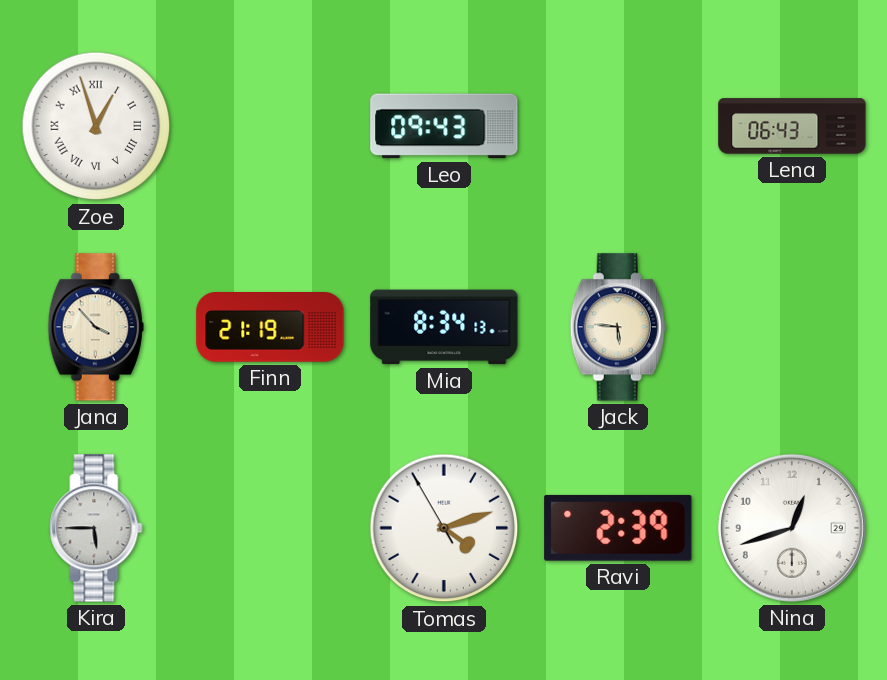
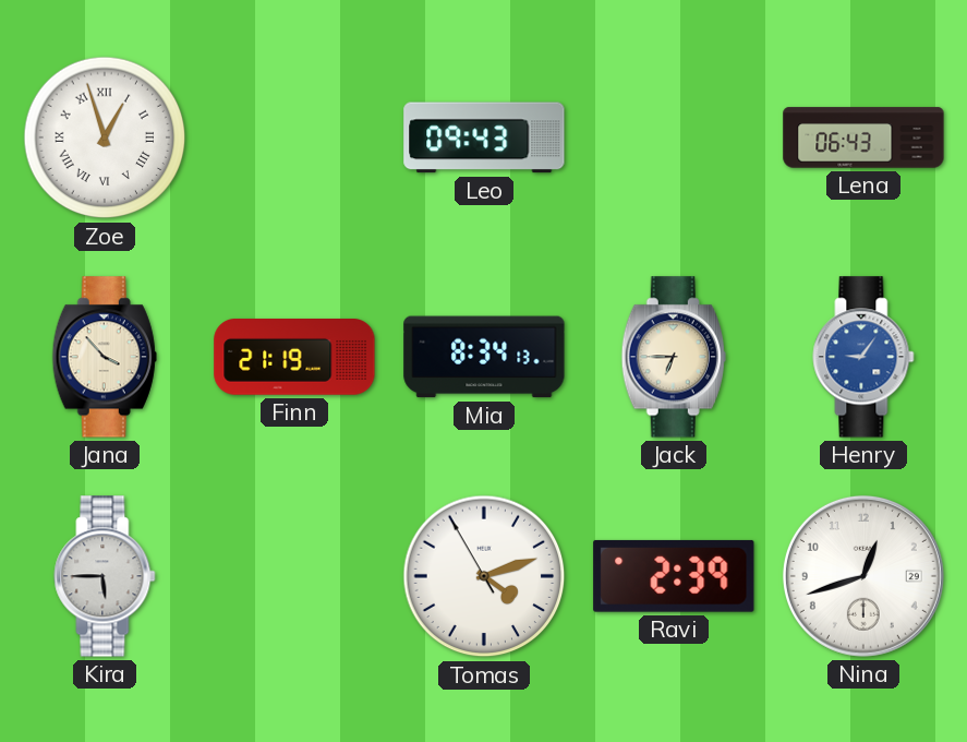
Jack: 5:46 -> 6:45
Henry: none -> 9:06
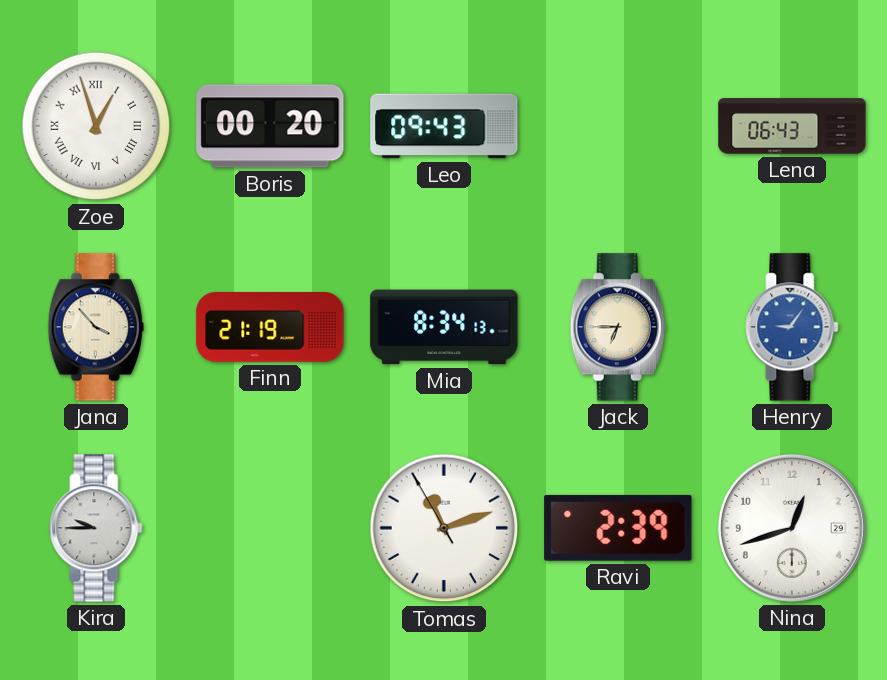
Boris: none -> 00:20
Kira: 5:45 -> 9:45
Tomas: 4:11 -> 11:11
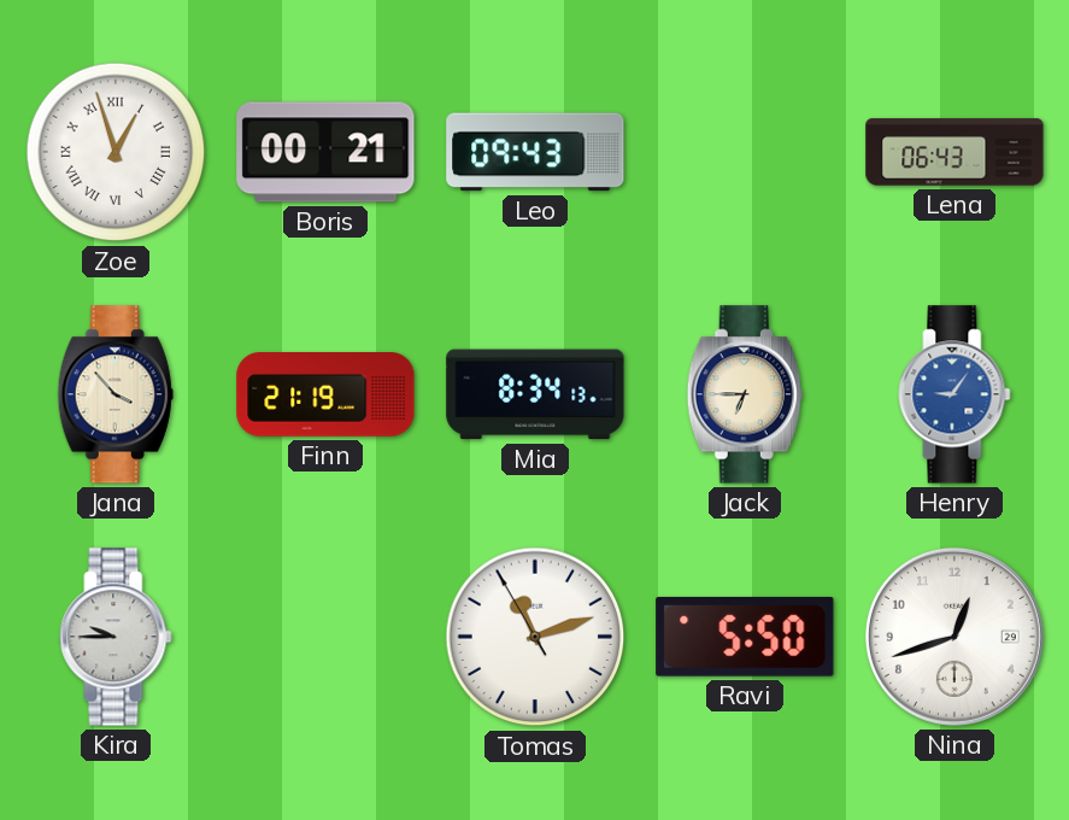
Boris: 00:20 -> 00:21
Ravi: 2:39 -> 5:50
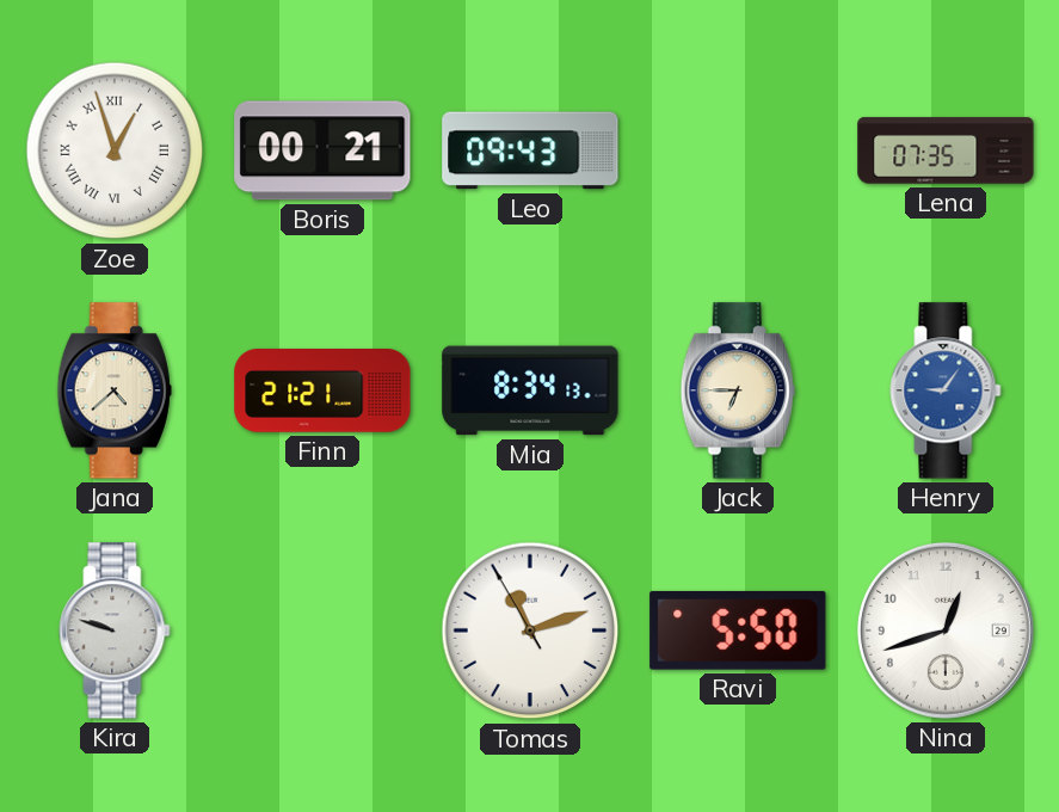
Lena: 06:43 -> 07:35
Jana: 3:53 -> 4:38
Finn: 21:19 -> 21:21
Kira: 9:45 -> 9:48
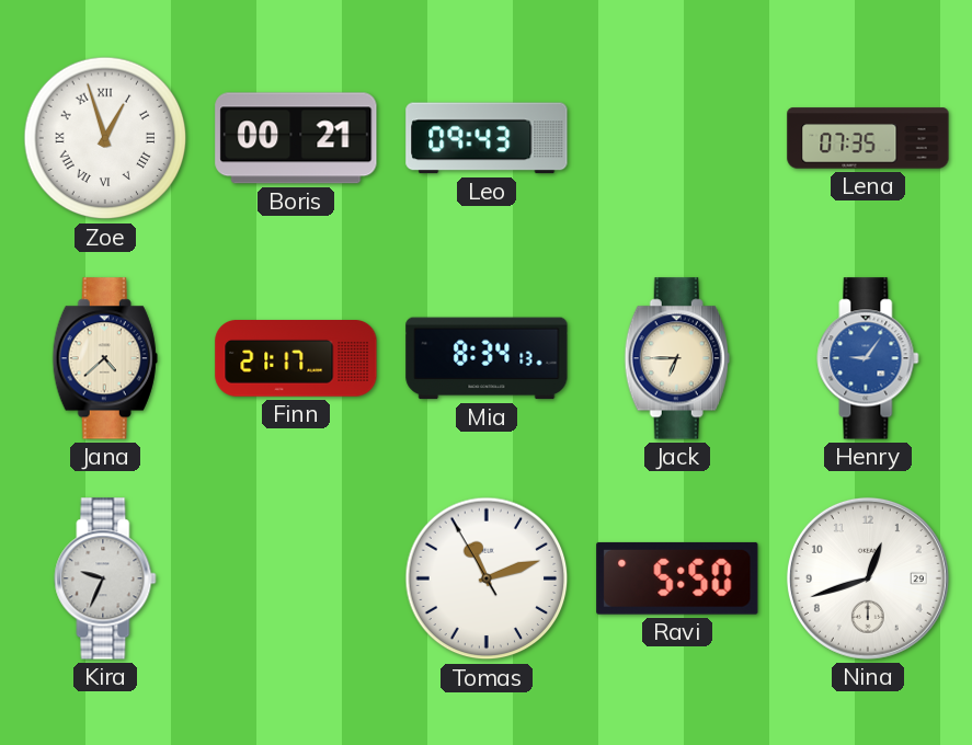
Finn: 21:21 -> 21:17
Kira: 9:48 -> 9:34
